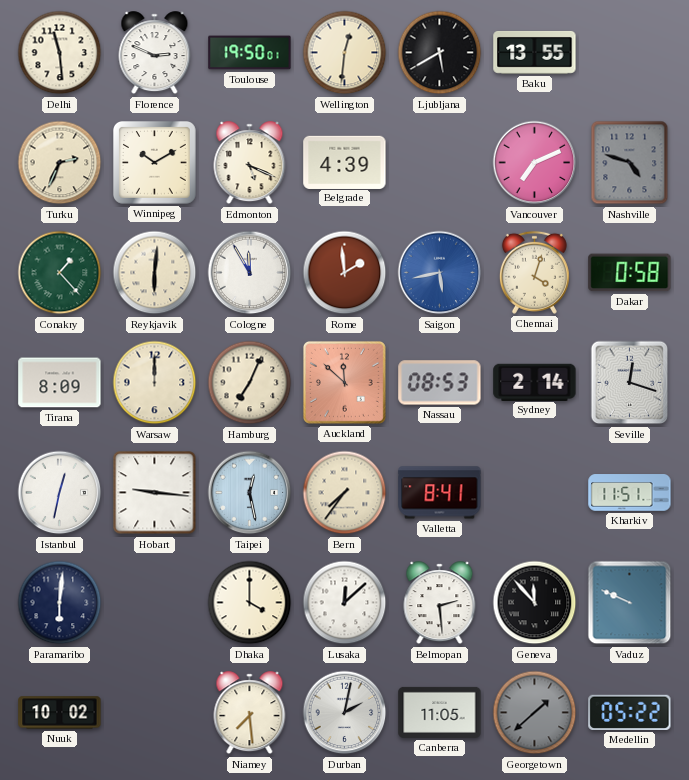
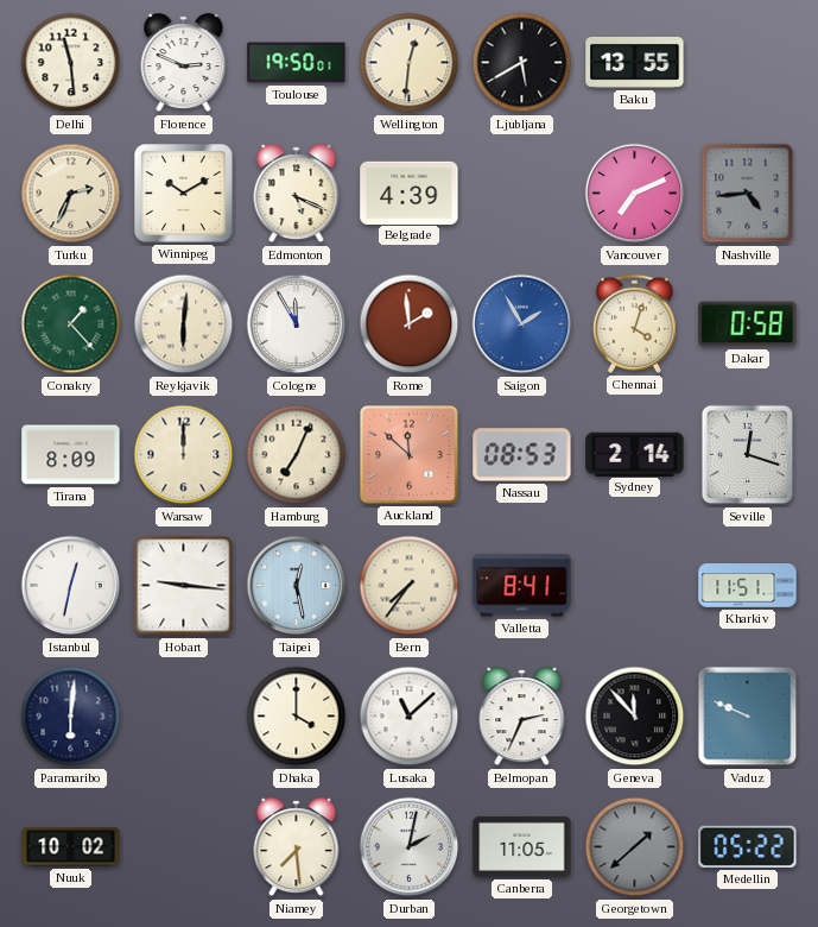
Nashville: 4:48 -> 4:44
Saigon: 5:43 -> 1:55
Lusaka: 12:08 -> 11:08
Belmopan: 2:29 -> 2:34
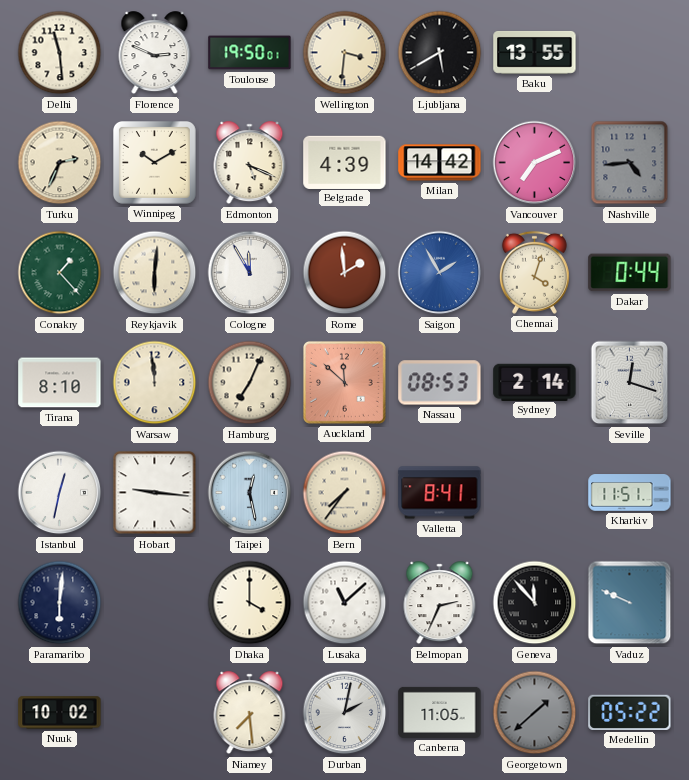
Wellington: 12:31 -> 3:31
Milan: none -> 14:42
Dakar: 0:58 -> 0:44
Tirana: 8:09 -> 8:10
Warsaw: 12:00 -> 11:59
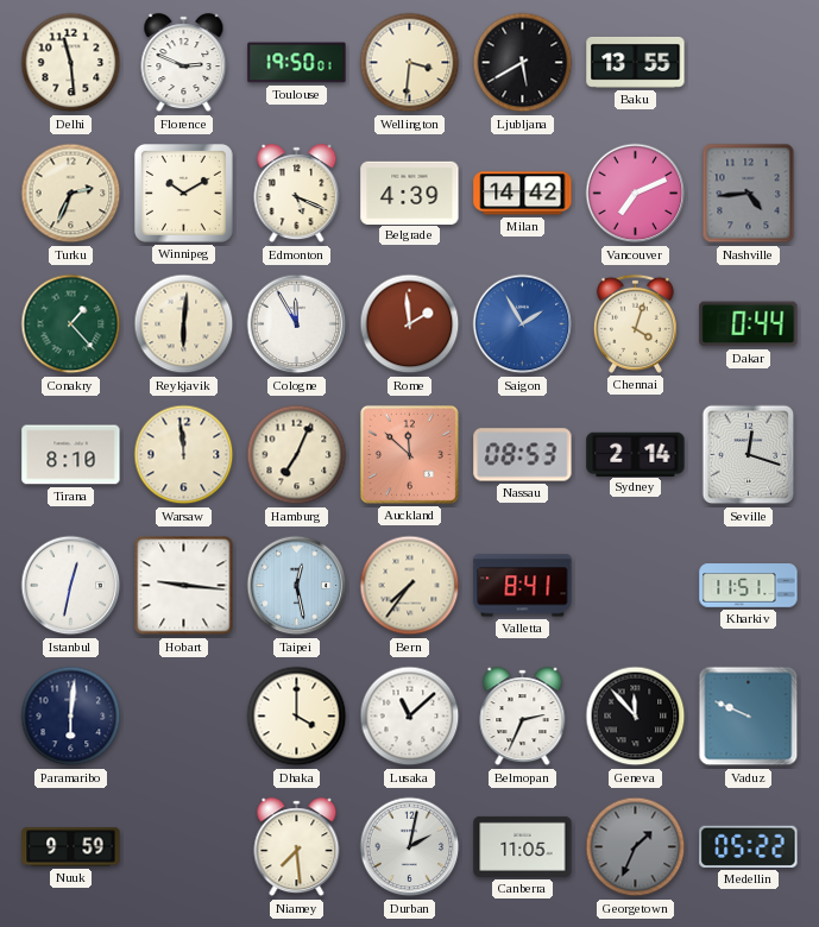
Nuuk: 10:02 -> 9:59
Georgetown: 1:38 -> 1:34
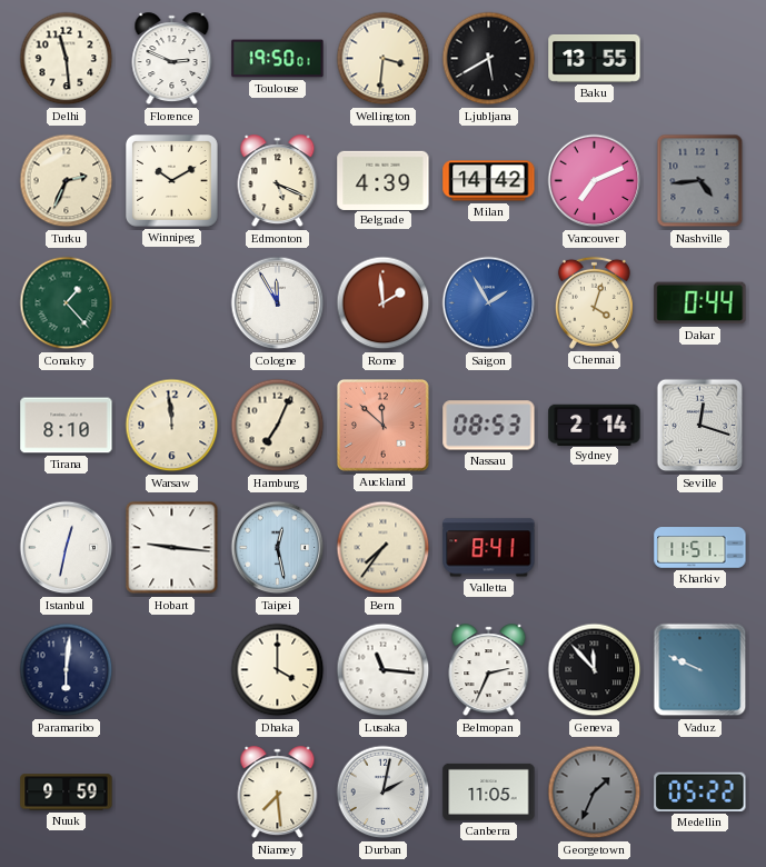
Reykjavik: 6:01 -> none
Lusaka: 11:08 -> 11:16
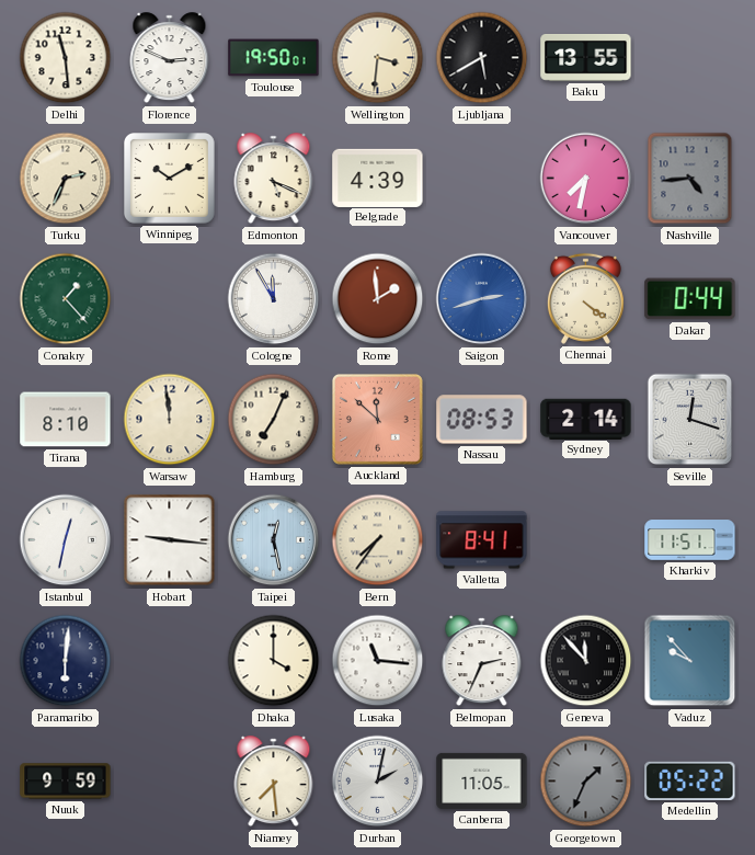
Milan: 14:42 -> none
Vancouver: 7:11 -> 7:32
Saigon: 1:55 -> 2:42
Chennai: 4:03 -> 4:21
Vaduz: 9:49 -> 9:53
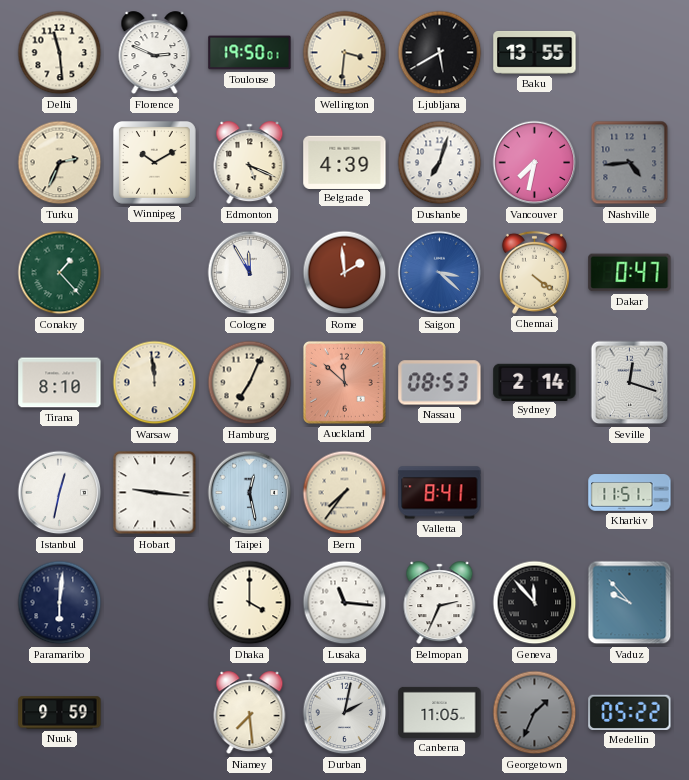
Dushanbe: none -> 7:03
Saigon: 2:42 -> 3:22
Dakar: 0:44 -> 0:47
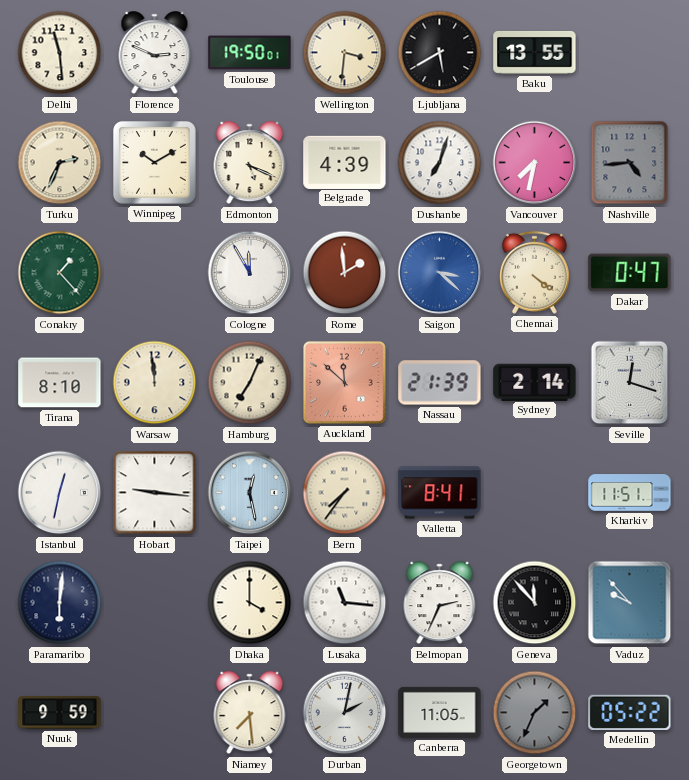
Nassau: 08:53 -> 21:39
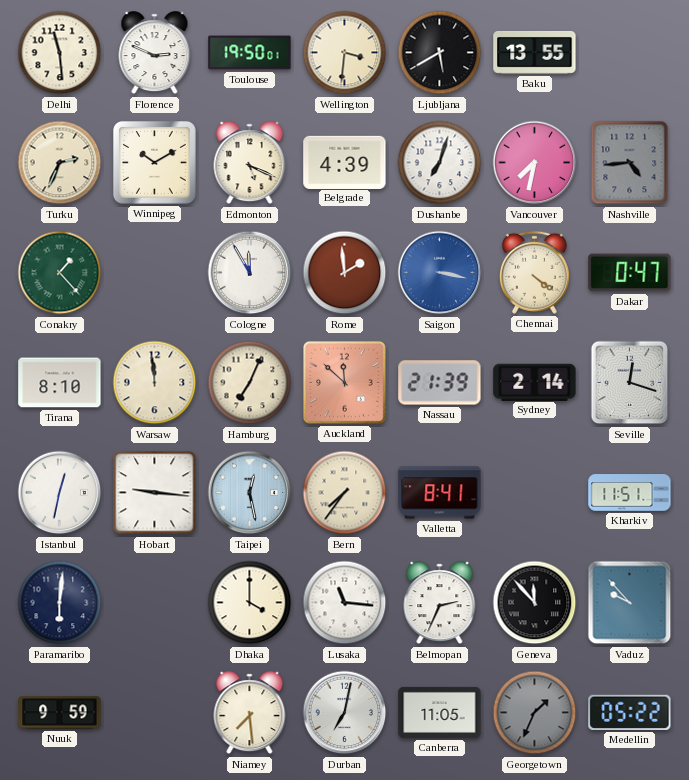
Saigon: 3:22 -> 3:17
Durban: 2:02 -> 7:02
